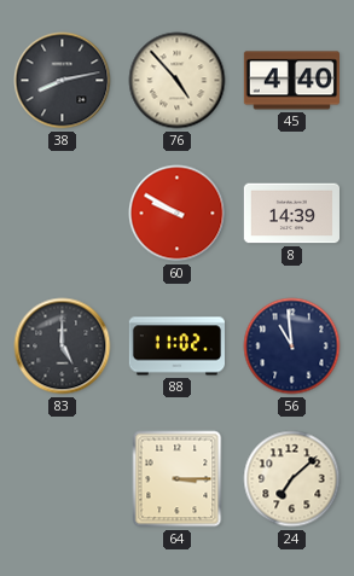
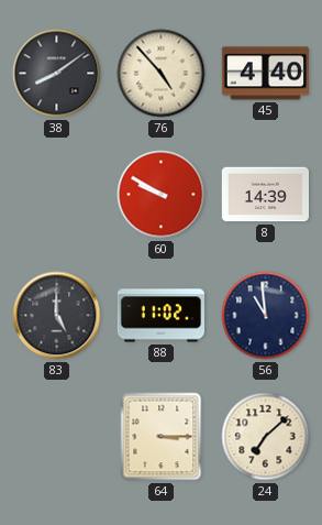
38: 8:13 -> 8:09
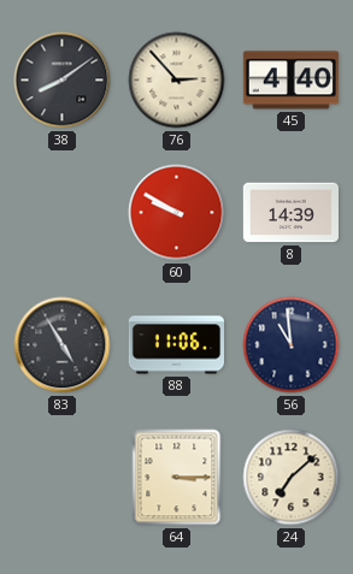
76: 4:53 -> 2:53
83: 5:00 -> 4:55
88: 11:02 -> 11:06
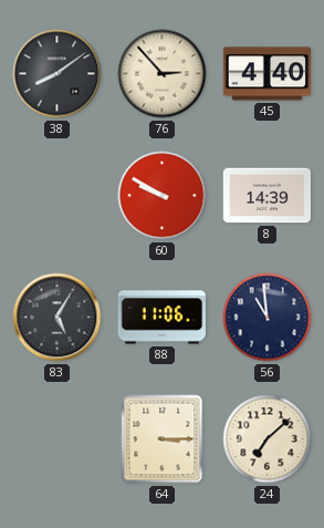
83: 4:55 -> 5:05
